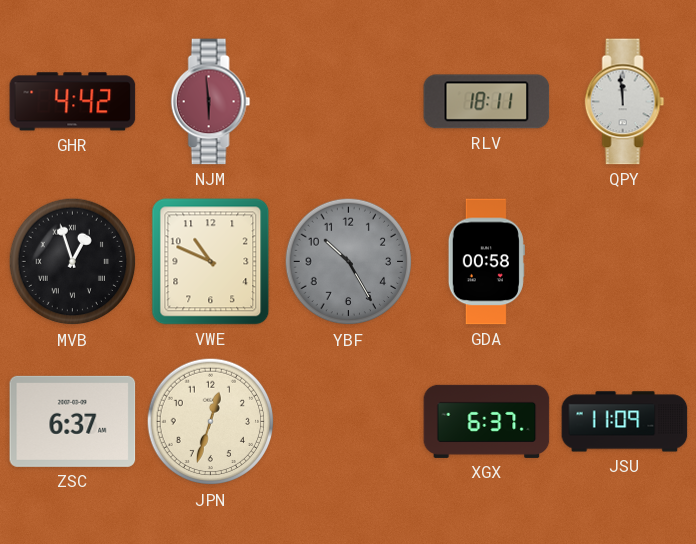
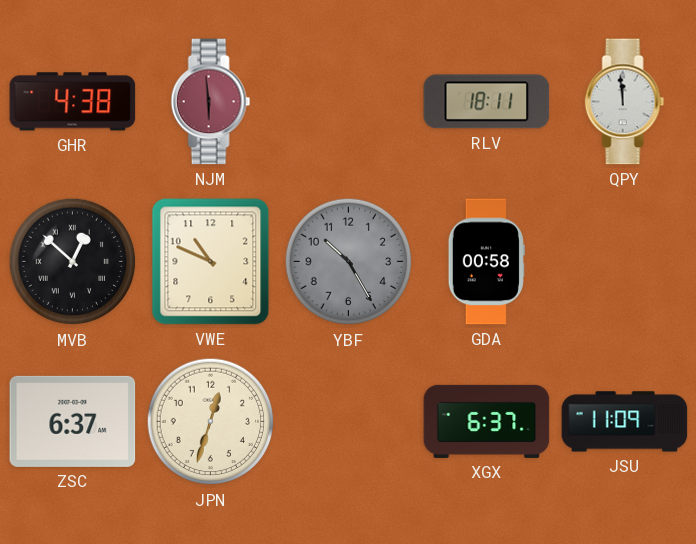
GHR: 4:42 -> 4:38
MVB: 12:57 -> 12:52
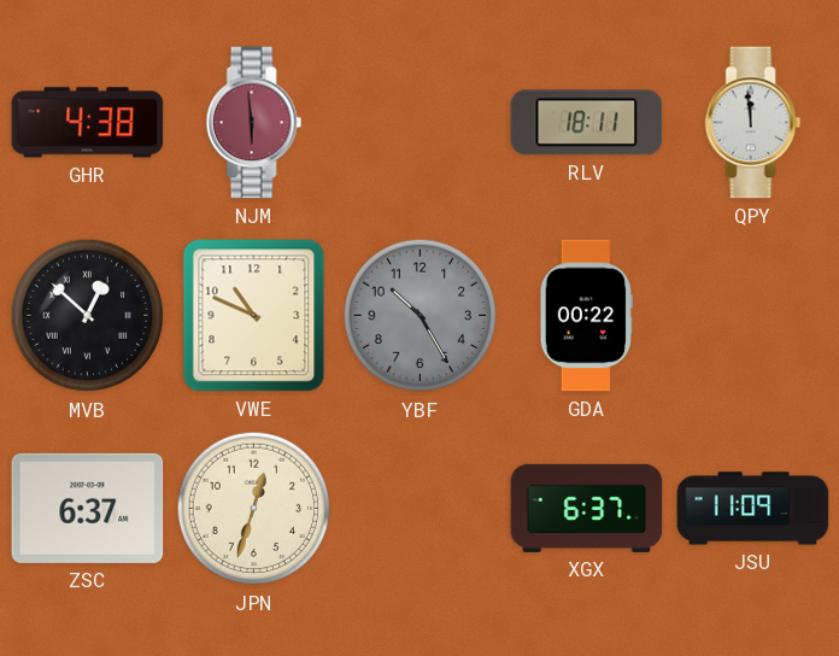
GDA: 00:58 -> 00:22
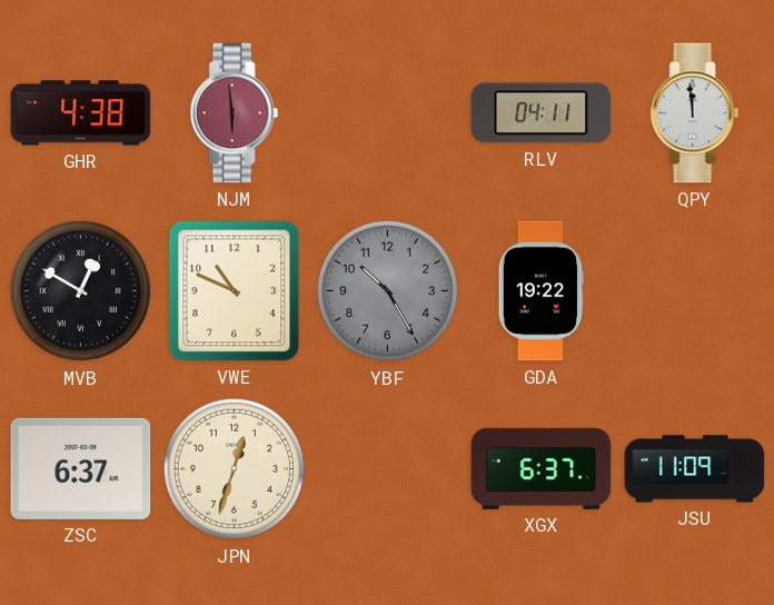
RLV: 18:11 -> 04:11
MVB: 12:52 -> 12:50
GDA: 00:22 -> 19:22
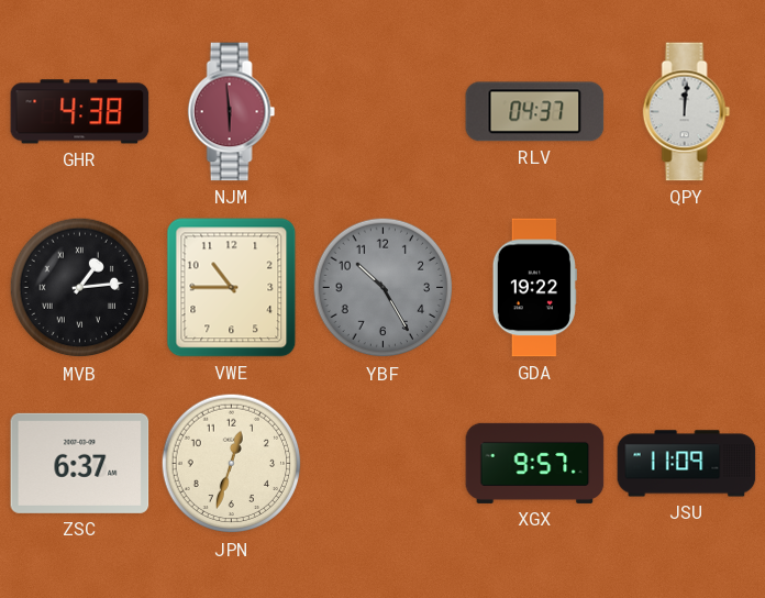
RLV: 04:11 -> 04:37
QPY: 11:59 -> 12:01
MVB: 12:50 -> 1:14
VWE: 10:49 -> 10:45
XGX: 6:37 -> 9:57
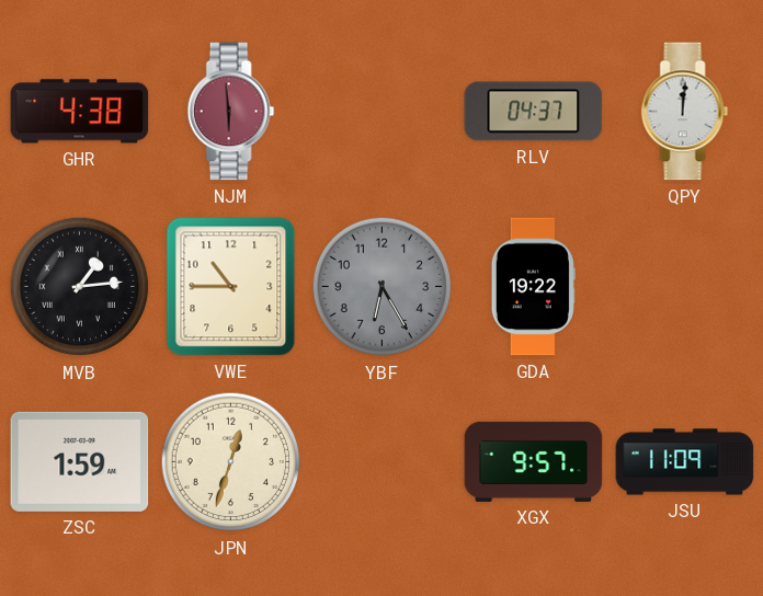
YBF: 10:25 -> 6:25
ZSC: 6:37 -> 1:59
